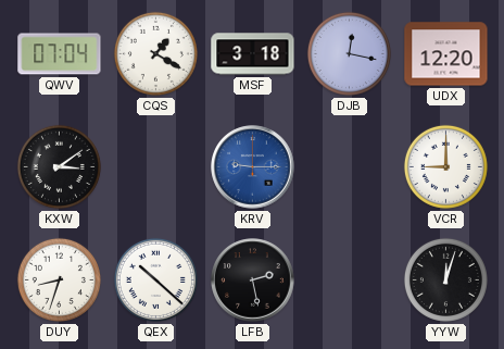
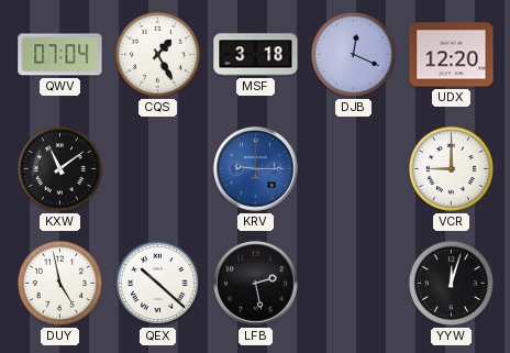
CQS: 1:20 -> 1:25
DJB: 12:17 -> 12:19
KXW: 3:09 -> 11:09
DUY: 8:33 -> 4:58
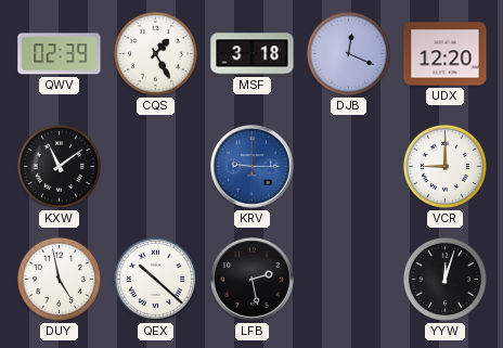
QWV: 07:04 -> 02:39
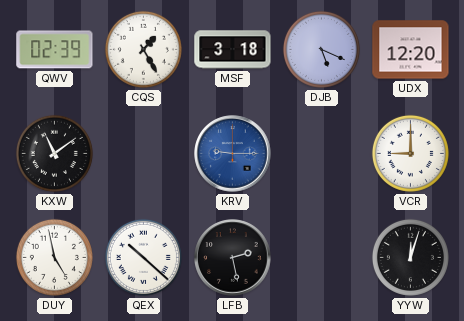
DJB: 12:19 -> 5:19
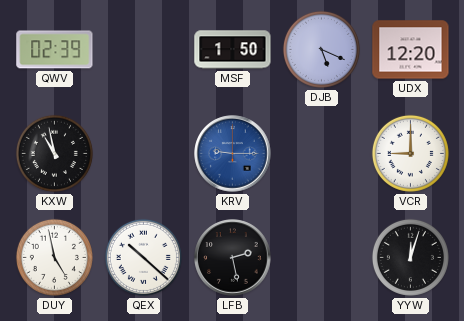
CQS: 1:25 -> none
MSF: 3:18 -> 1:50
KXW: 11:09 -> 10:58
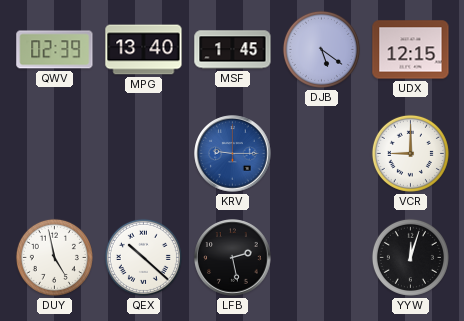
MPG: none -> 13:40
MSF: 1:50 -> 1:45
DJB: 5:19 -> 5:21
UDX: 12:20 -> 12:15
KXW: 10:58 -> none
